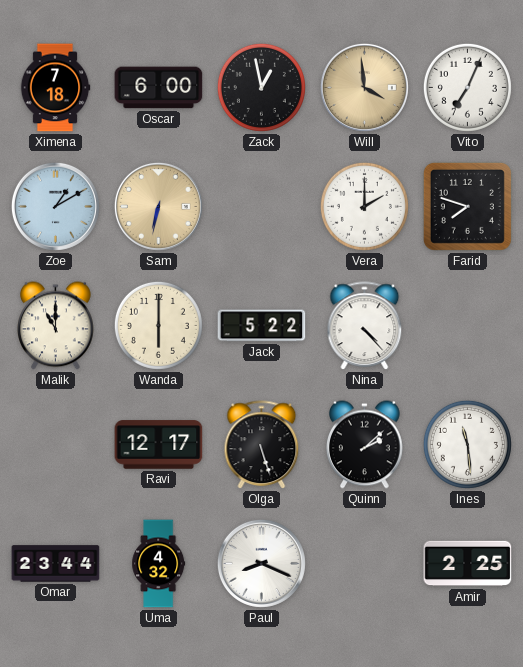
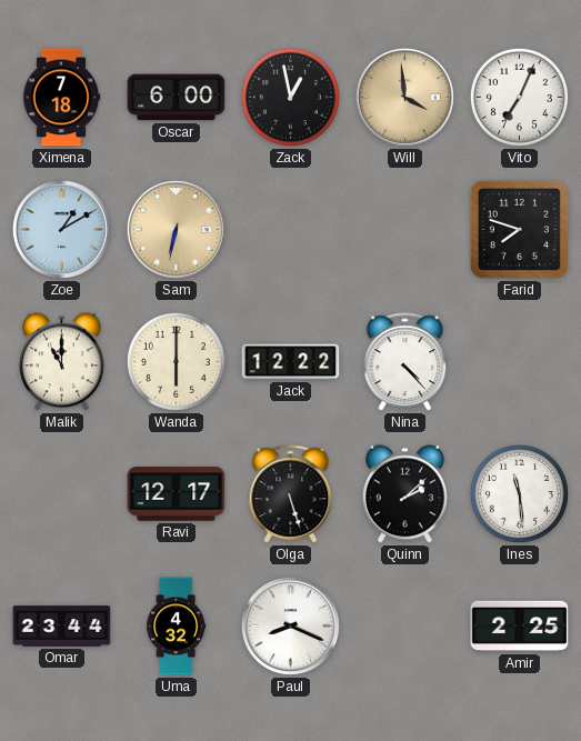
Vera: 2:00 -> none
Jack: 5:22 -> 12:22
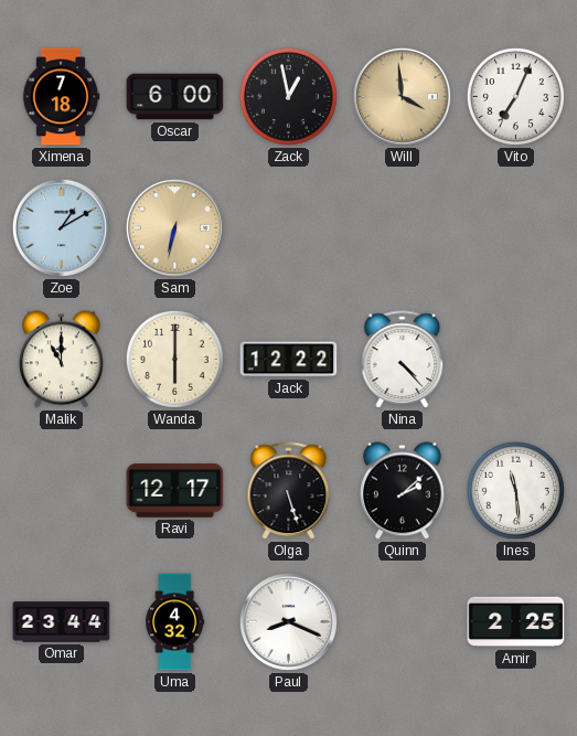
Farid: 7:48 -> none
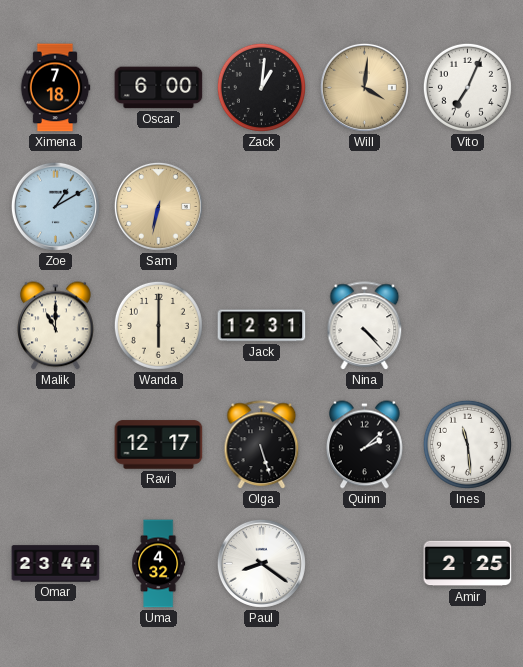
Zack: 12:58 -> 1:01
Will: 3:59 -> 4:01
Jack: 12:22 -> 12:31
Paul: 8:19 -> 8:21
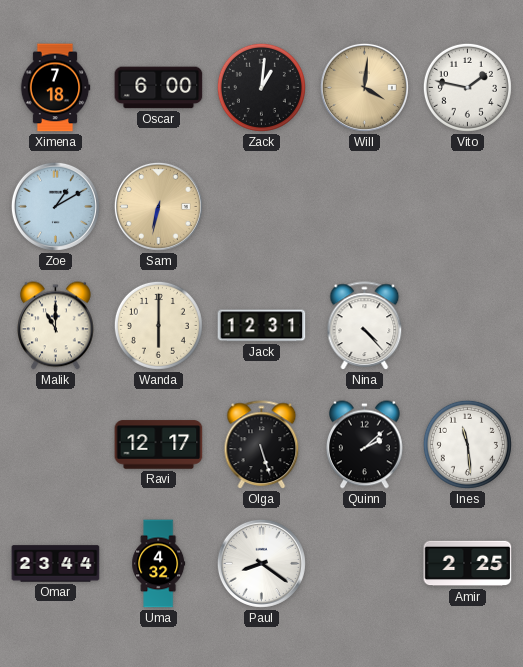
Vito: 7:04 -> 1:47
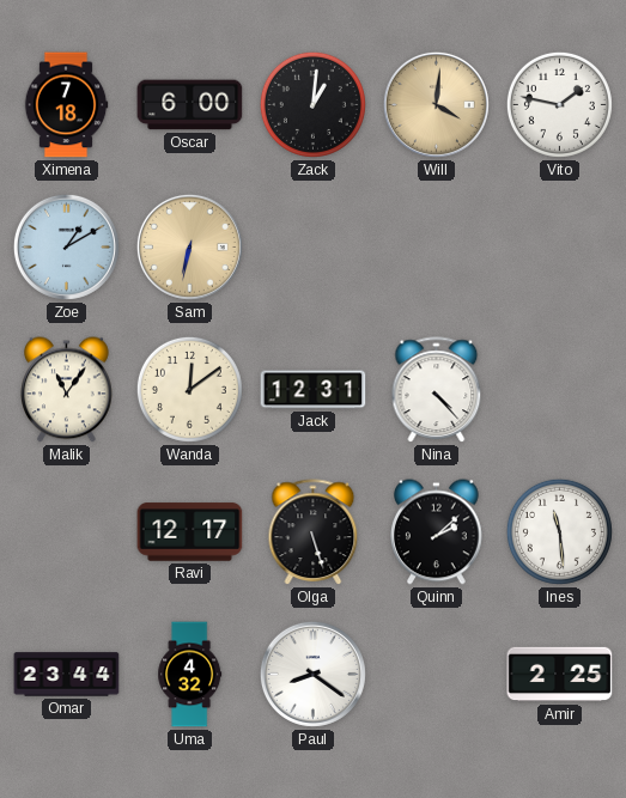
Malik: 11:00 -> 11:06
Wanda: 6:00 -> 12:09
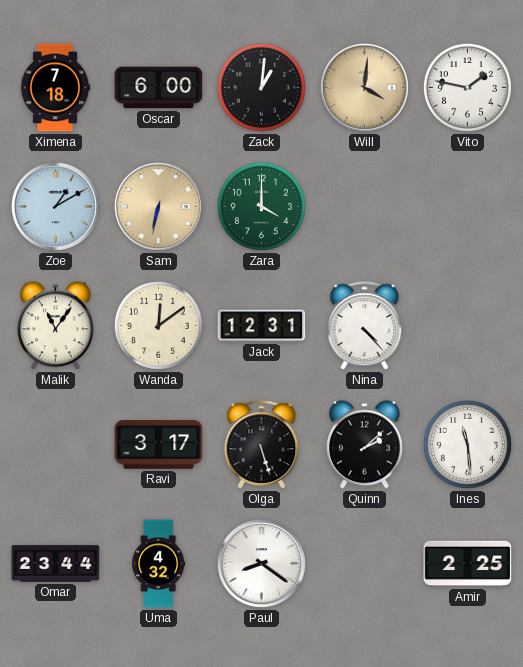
Zara: none -> 4:00
Ravi: 12:17 -> 3:17
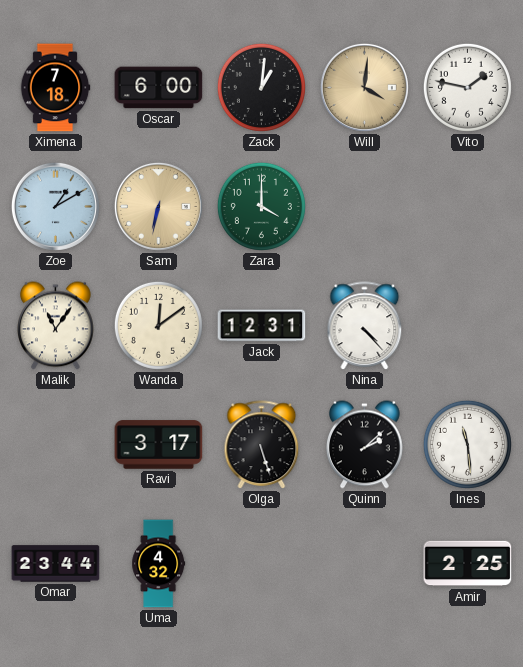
Paul: 8:21 -> none
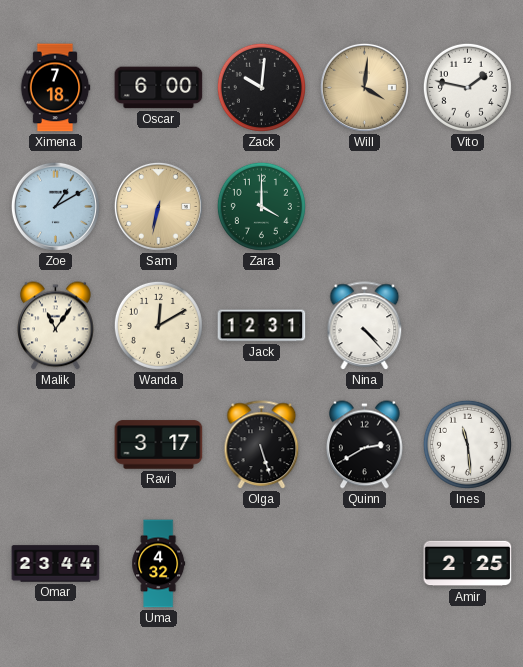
Zack: 1:01 -> 10:01
Wanda: 12:09 -> 12:10
Quinn: 2:08 -> 2:40
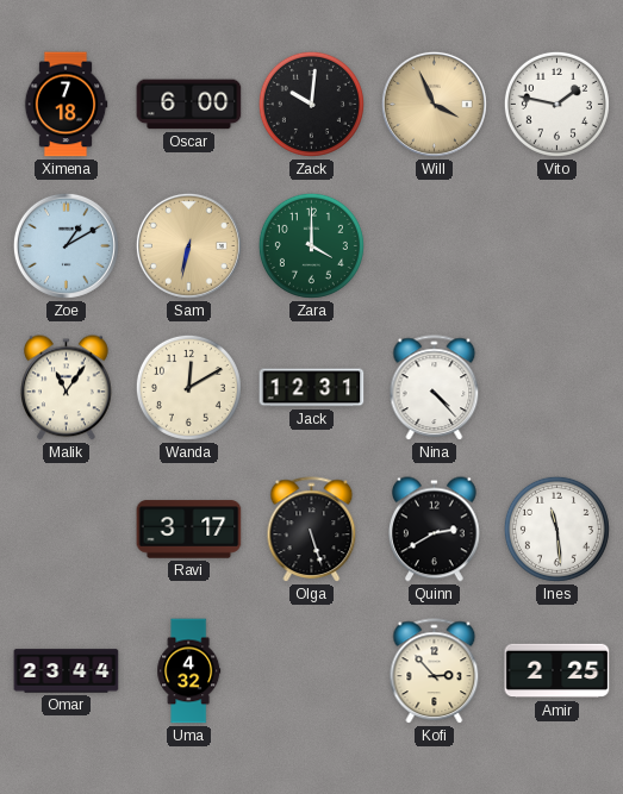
Will: 4:01 -> 3:56
Kofi: none -> 2:53
